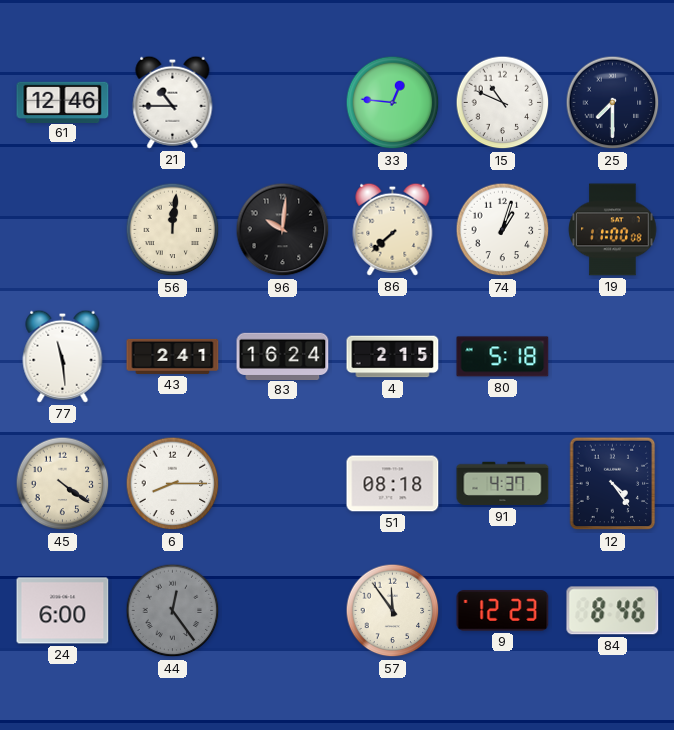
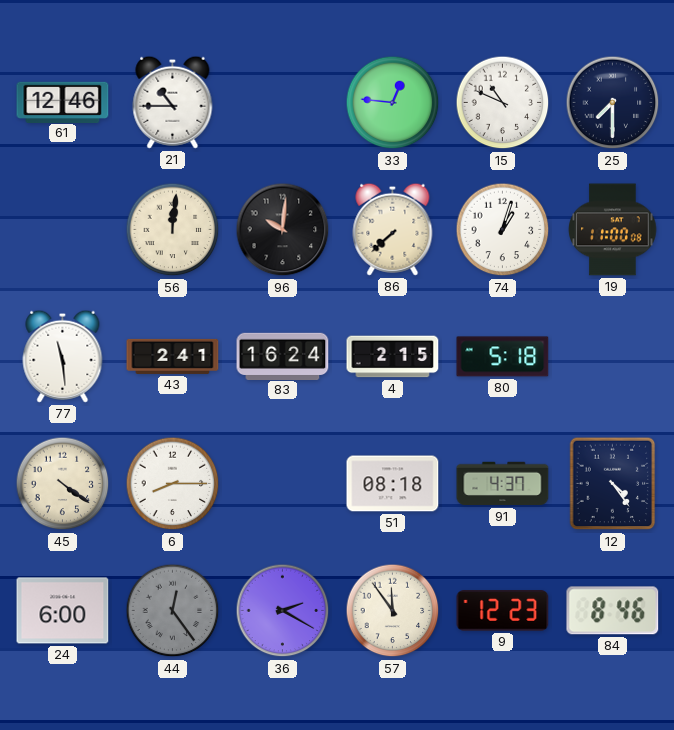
36: none -> 2:20
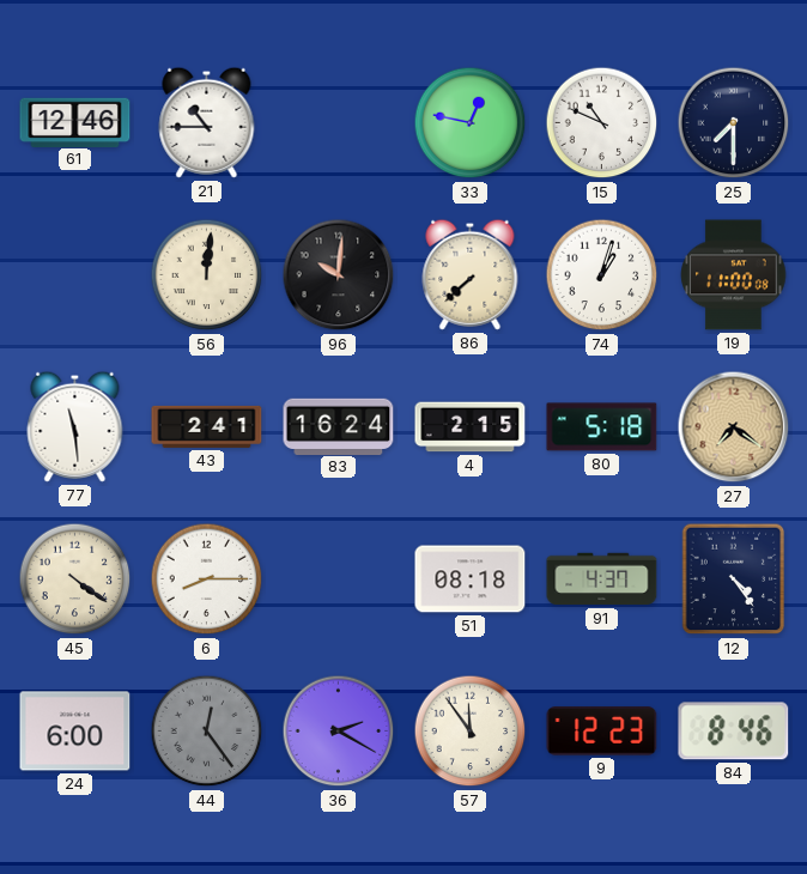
33: 12:46 -> 12:47
27: none -> 7:21
